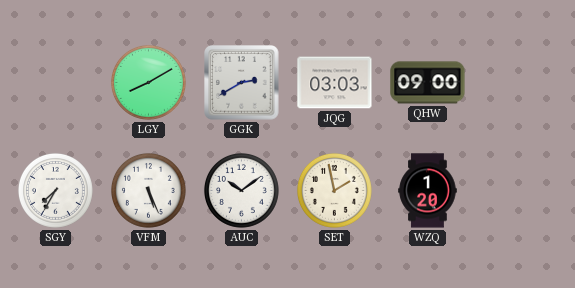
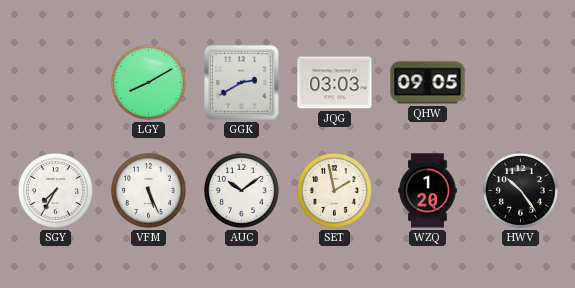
QHW: 09:00 -> 09:05
HWV: none -> 10:24
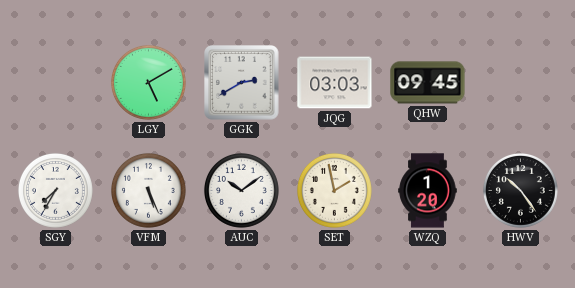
LGY: 8:10 -> 5:10
QHW: 09:05 -> 09:45
